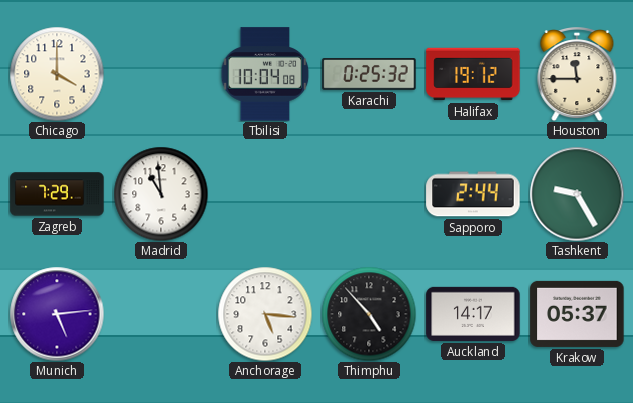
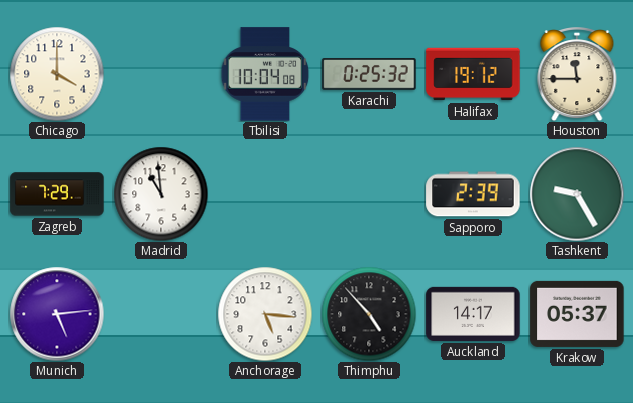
Sapporo: 2:44 -> 2:39
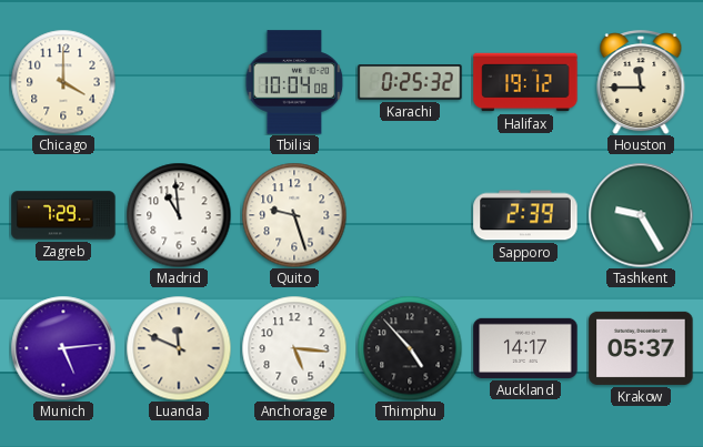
Quito: none -> 9:27
Luanda: none -> 11:49
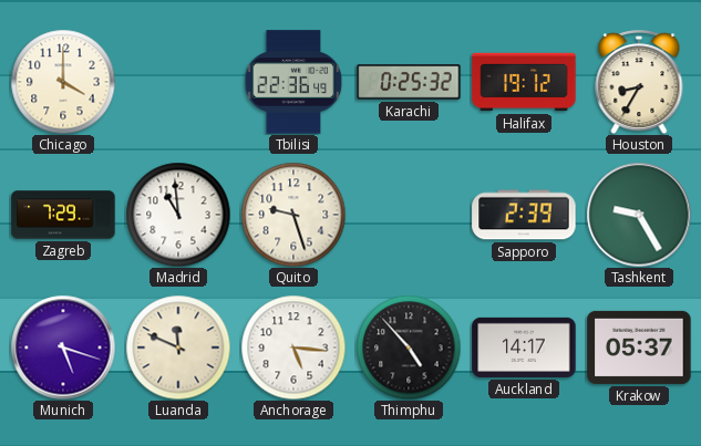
Tbilisi: 10:04 -> 22:36
Houston: 11:45 -> 8:35
Munich: 5:14 -> 5:18
